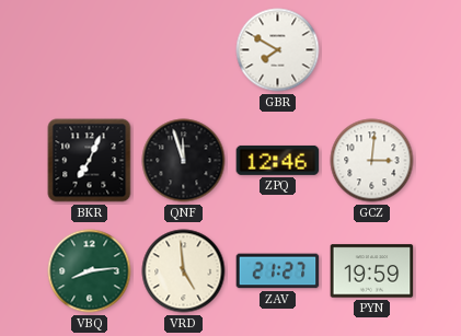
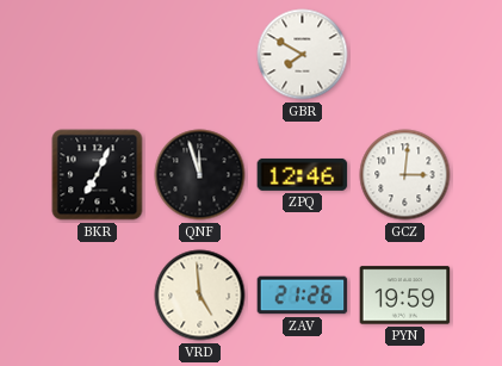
VBQ: 8:14 -> none
ZAV: 21:27 -> 21:26
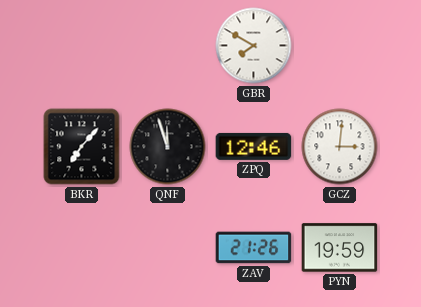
BKR: 7:04 -> 7:07
VRD: 4:59 -> none
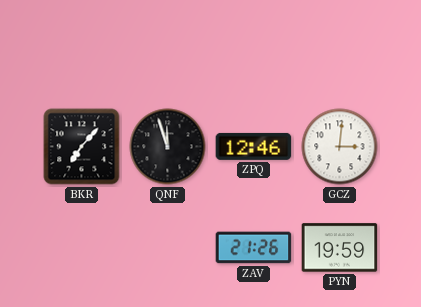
GBR: 7:50 -> none
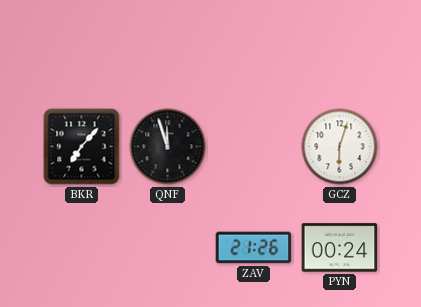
ZPQ: 12:46 -> none
GCZ: 3:01 -> 6:03
PYN: 19:59 -> 00:24
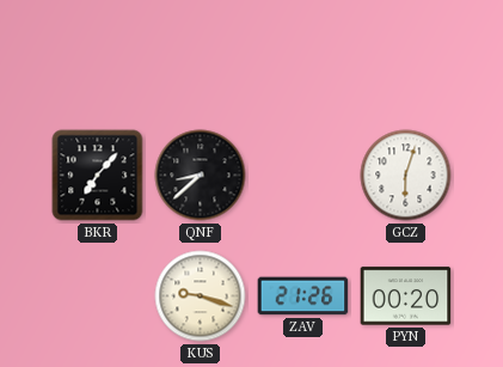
QNF: 11:57 -> 8:38
KUS: none -> 9:18
PYN: 00:24 -> 00:20
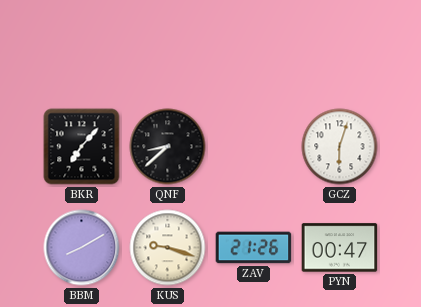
BBM: none -> 8:10
PYN: 00:20 -> 00:47
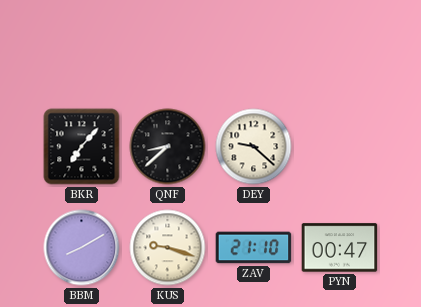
DEY: none -> 9:22
GCZ: 6:03 -> none
ZAV: 21:26 -> 21:10
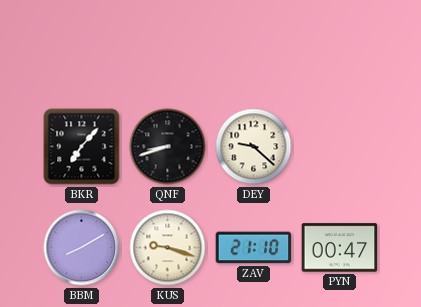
QNF: 8:38 -> 8:42
